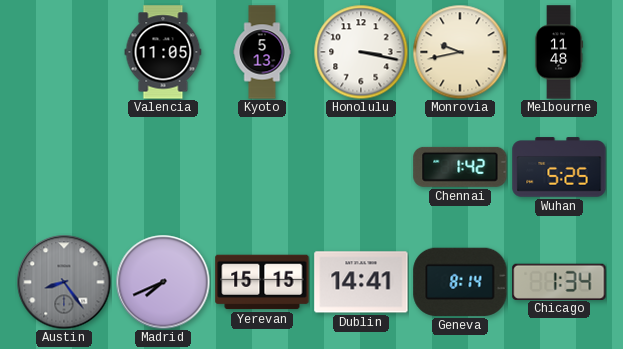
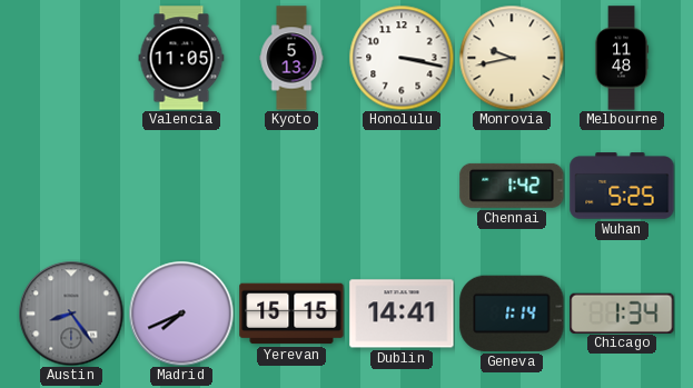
Geneva: 8:14 -> 1:14
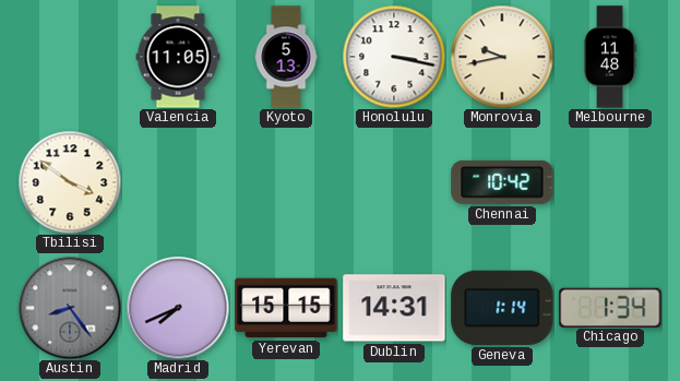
Tbilisi: none -> 3:51
Chennai: 1:42 -> 10:42
Wuhan: 5:25 -> none
Dublin: 14:41 -> 14:31
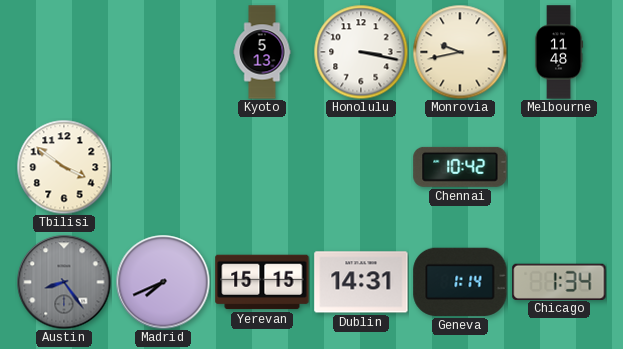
Valencia: 11:05 -> none
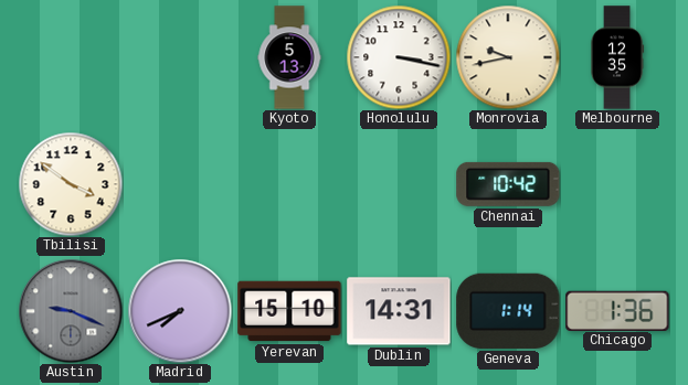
Melbourne: 11:48 -> 12:35
Austin: 8:24 -> 9:19
Yerevan: 15:15 -> 15:10
Chicago: 1:34 -> 1:36
